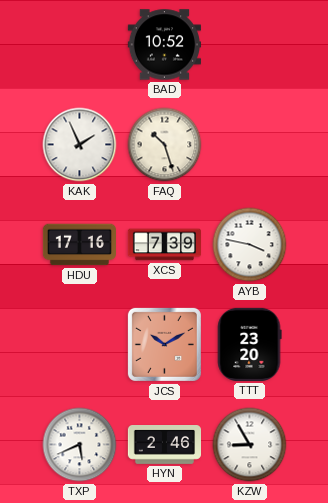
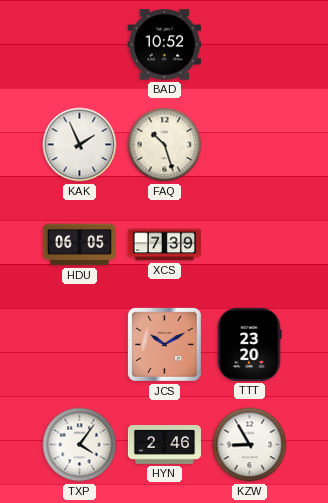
HDU: 17:16 -> 06:05
AYB: 3:47 -> none
TXP: 5:41 -> 4:06
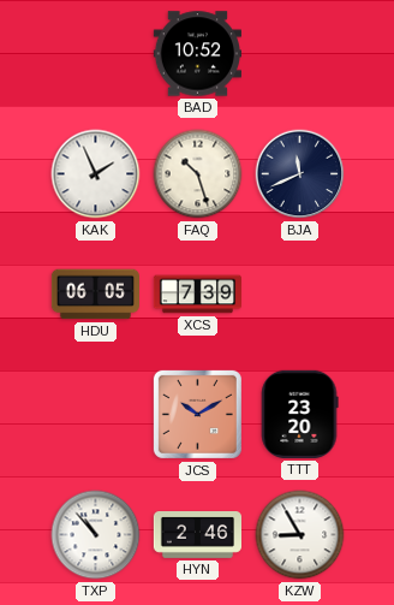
BJA: none -> 11:41
TXP: 4:06 -> 10:53
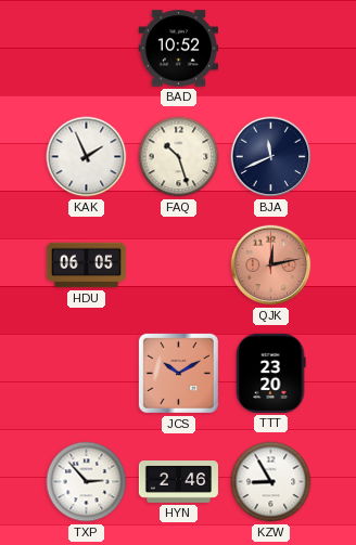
XCS: 7:39 -> none
QJK: none -> 12:13
TXP: 10:53 -> 2:53
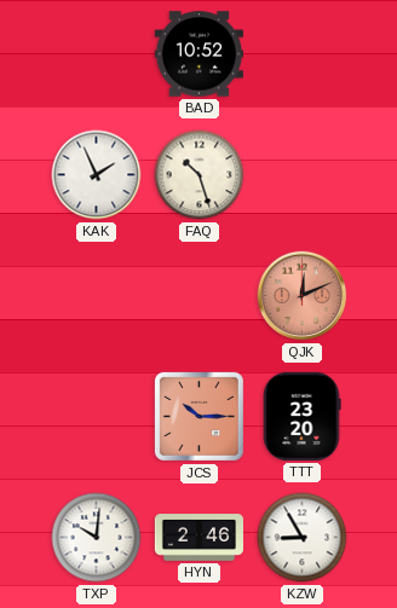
BJA: 11:41 -> none
HDU: 06:05 -> none
QJK: 12:13 -> 12:11
JCS: 10:10 -> 10:15
TXP: 2:53 -> 10:01
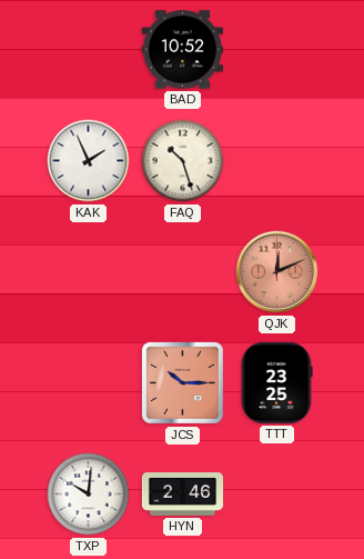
TTT: 23:20 -> 23:25
KZW: 8:55 -> none
